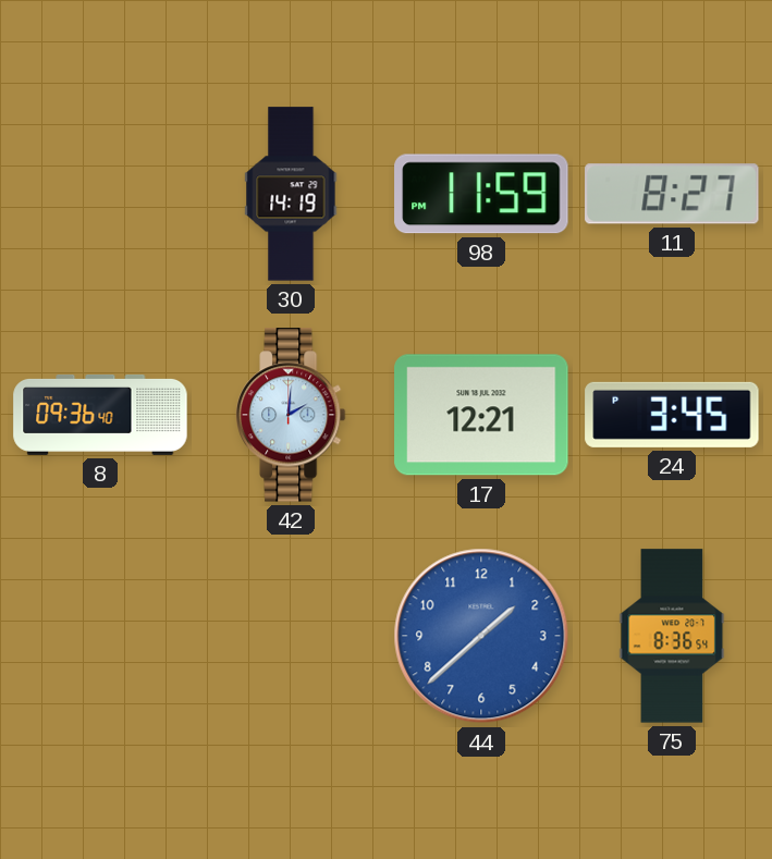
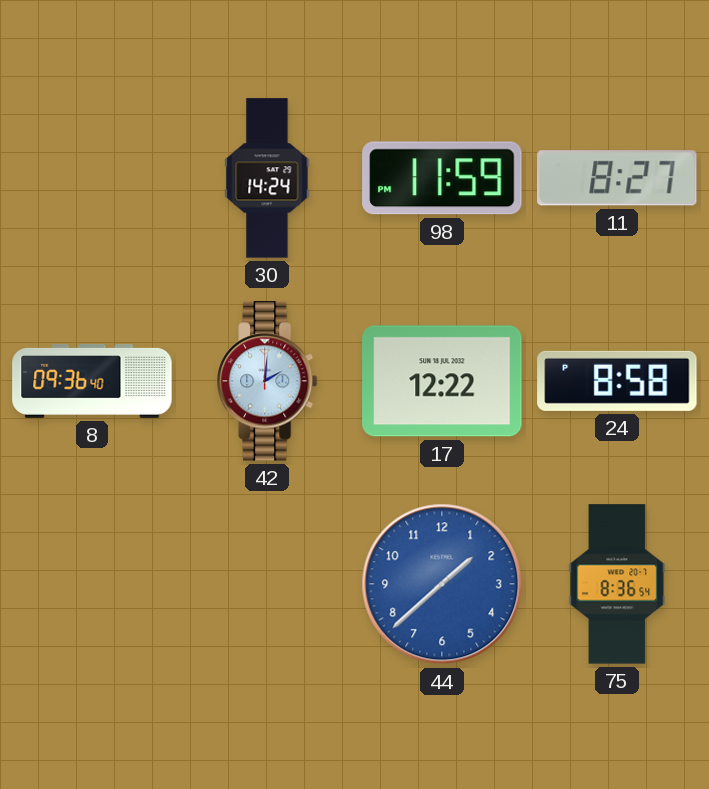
30: 14:19 -> 14:24
17: 12:21 -> 12:22
24: 3:45 -> 8:58
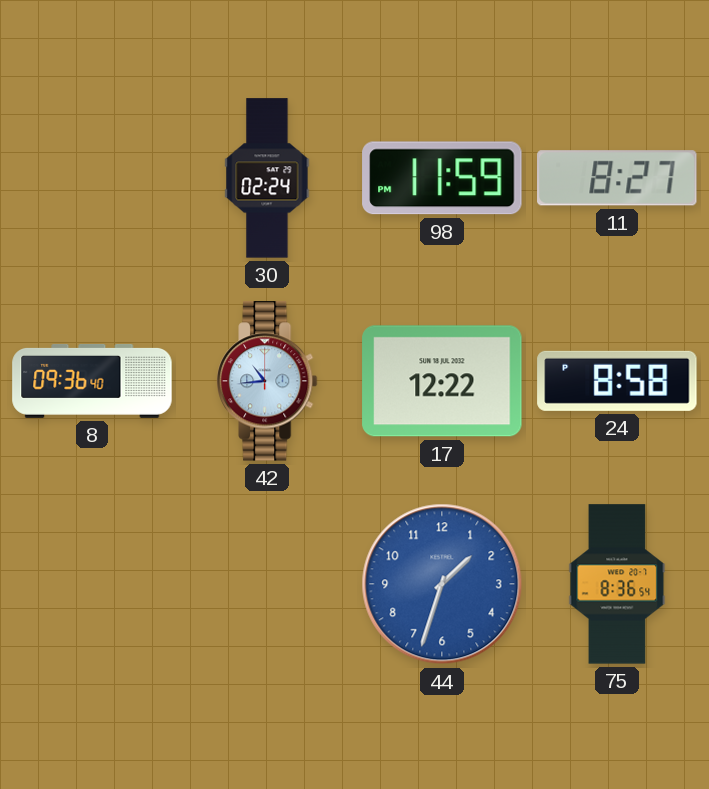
30: 14:24 -> 02:24
42: 2:01 -> 10:44
44: 1:38 -> 1:33
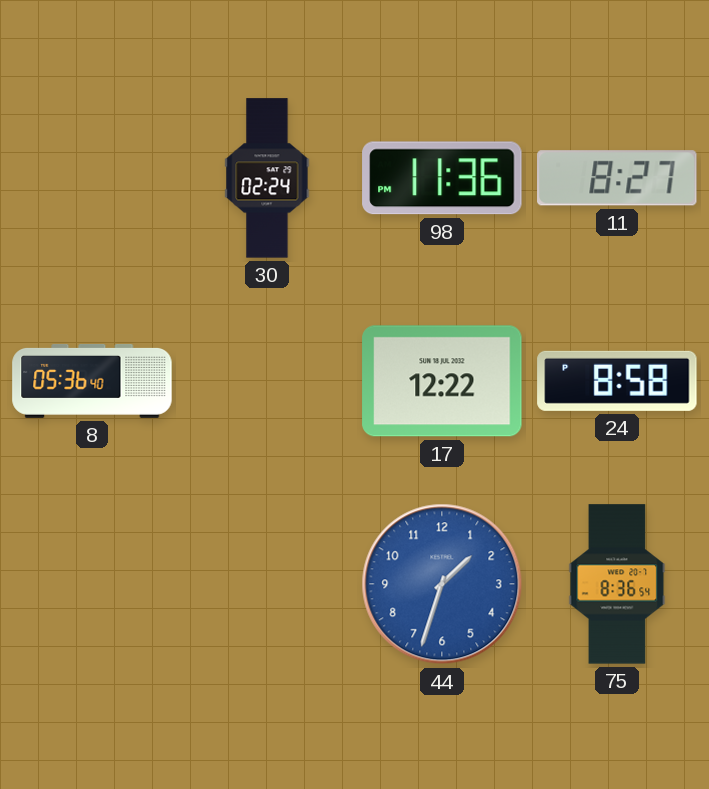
98: 11:59 -> 11:36
8: 09:36 -> 05:36
42: 10:44 -> none
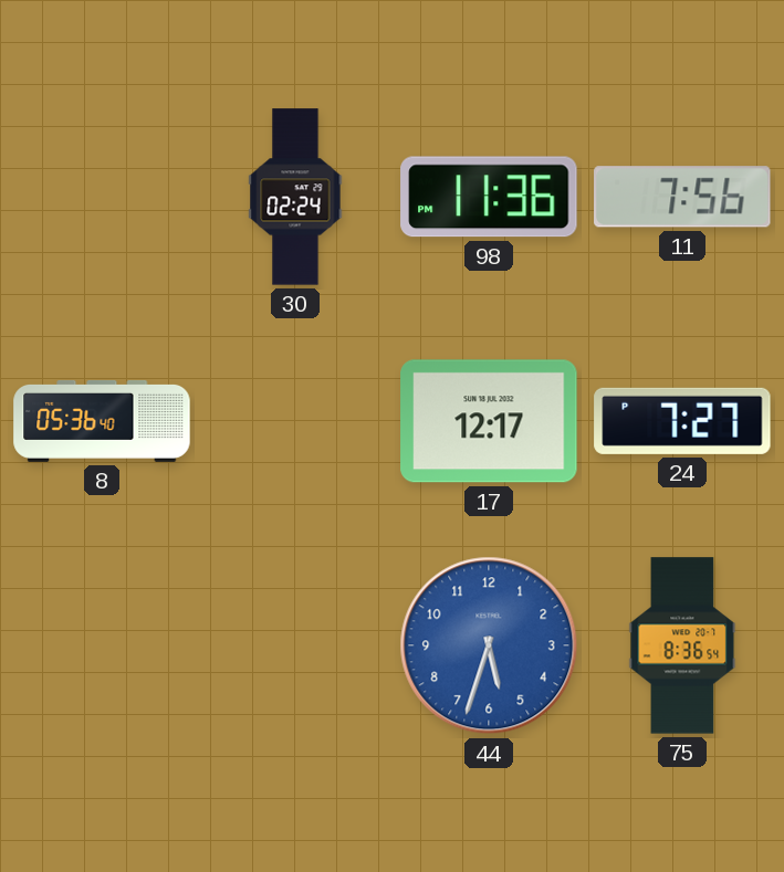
11: 8:27 -> 7:56
17: 12:22 -> 12:17
24: 8:58 -> 7:27
44: 1:33 -> 5:33
